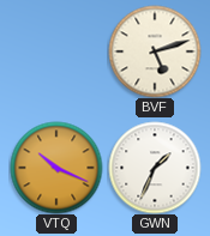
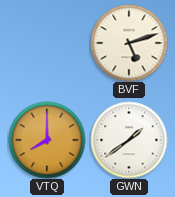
VTQ: 10:19 -> 8:00
GWN: 1:34 -> 1:39
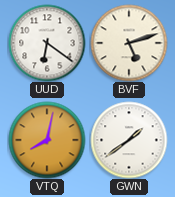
UUD: none -> 6:21
VTQ: 8:00 -> 8:02
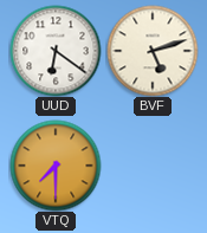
VTQ: 8:02 -> 7:30
GWN: 1:39 -> none
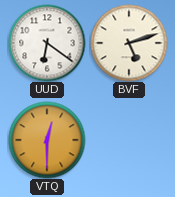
VTQ: 7:30 -> 12:30
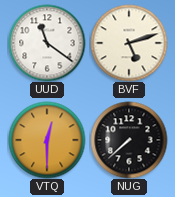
UUD: 6:21 -> 11:21
NUG: none -> 7:38
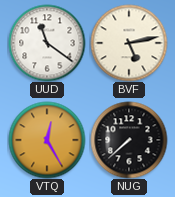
BVF: 5:12 -> 5:13
VTQ: 12:30 -> 12:25
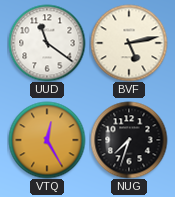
NUG: 7:38 -> 7:33
